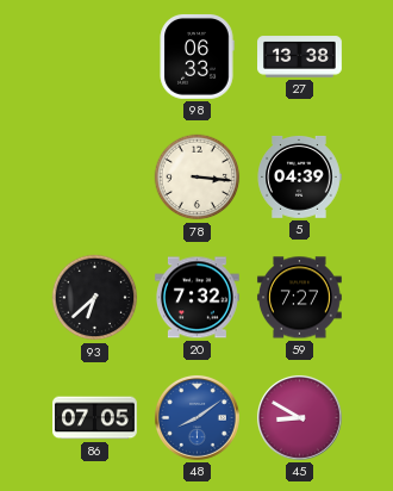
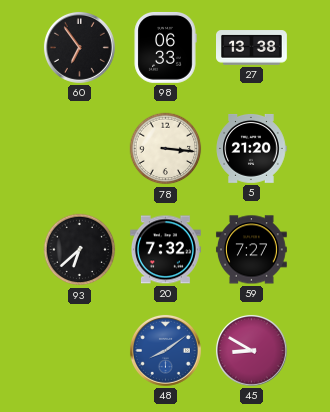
60: none -> 6:54
5: 04:39 -> 21:20
86: 07:05 -> none
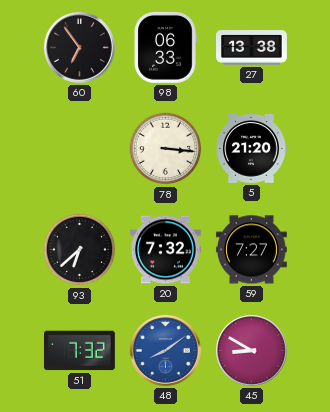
51: none -> 7:32
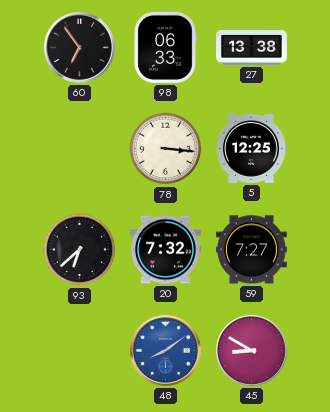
5: 21:20 -> 12:25
51: 7:32 -> none
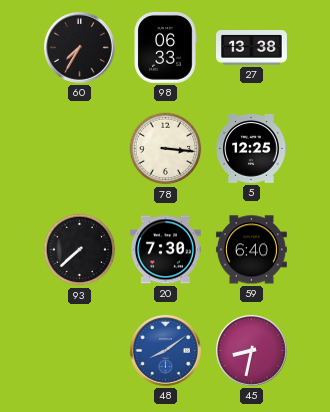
60: 6:54 -> 7:35
93: 6:38 -> 7:38
20: 7:32 -> 7:30
59: 7:27 -> 6:40
45: 8:50 -> 8:32
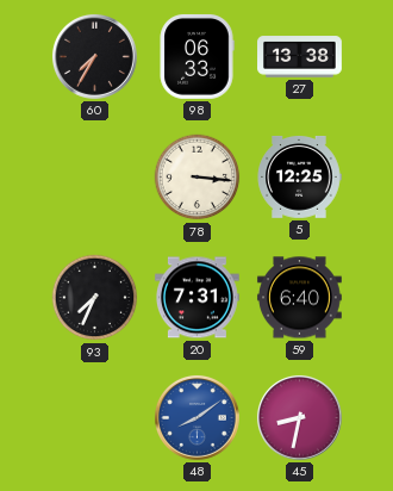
93: 7:38 -> 7:34
20: 7:30 -> 7:31
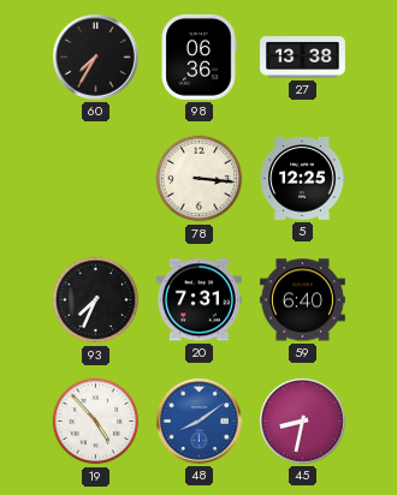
98: 06:33 -> 06:36
19: none -> 4:53
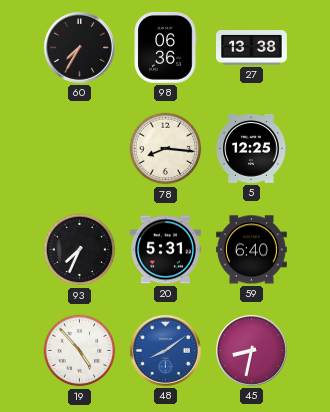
78: 3:16 -> 8:16
20: 7:31 -> 5:31
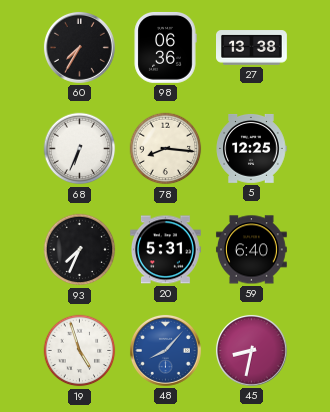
68: none -> 6:34
19: 4:53 -> 4:57
48: 8:09 -> 8:07
